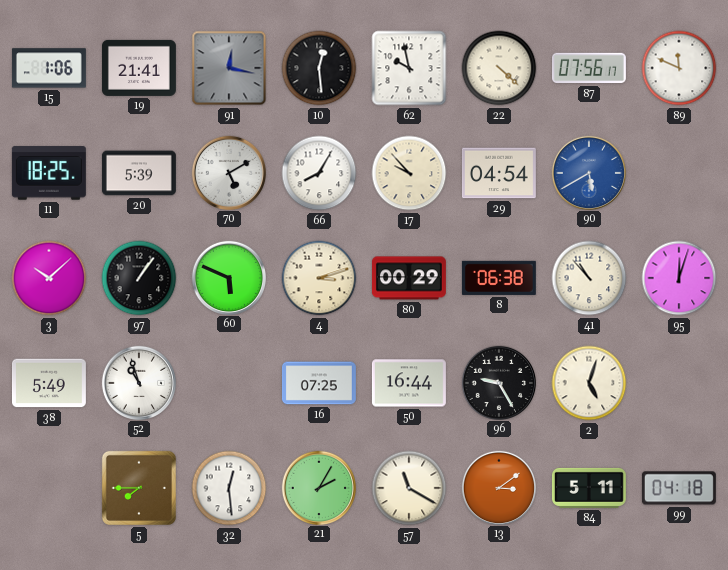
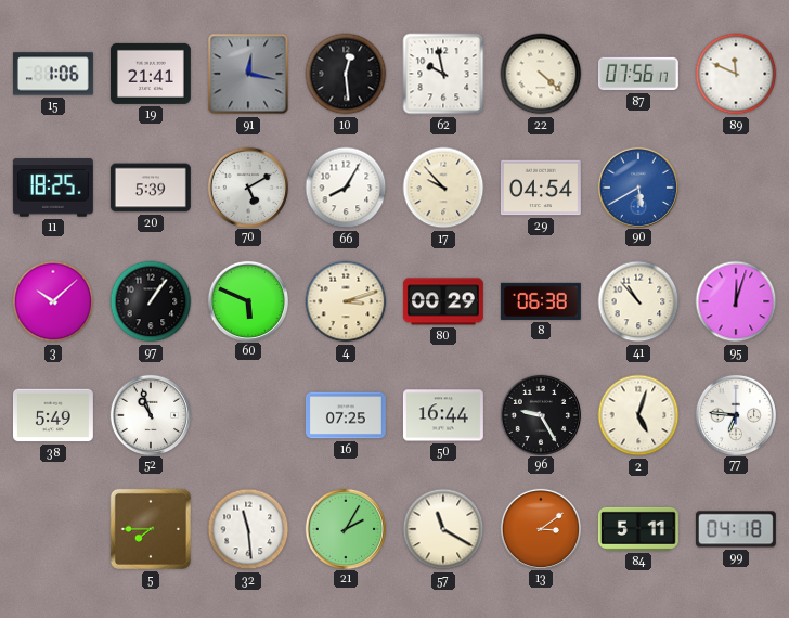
77: none -> 6:46
32: 12:29 -> 11:29
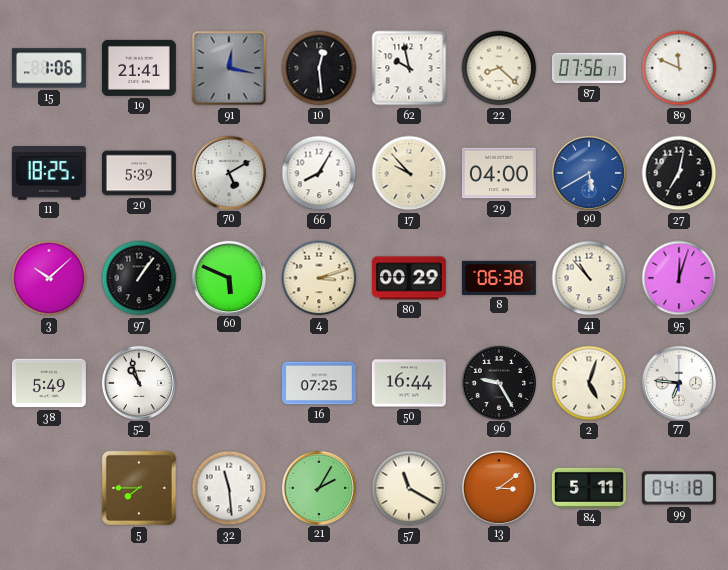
22: 4:22 -> 8:22
29: 04:54 -> 04:00
27: none -> 7:02
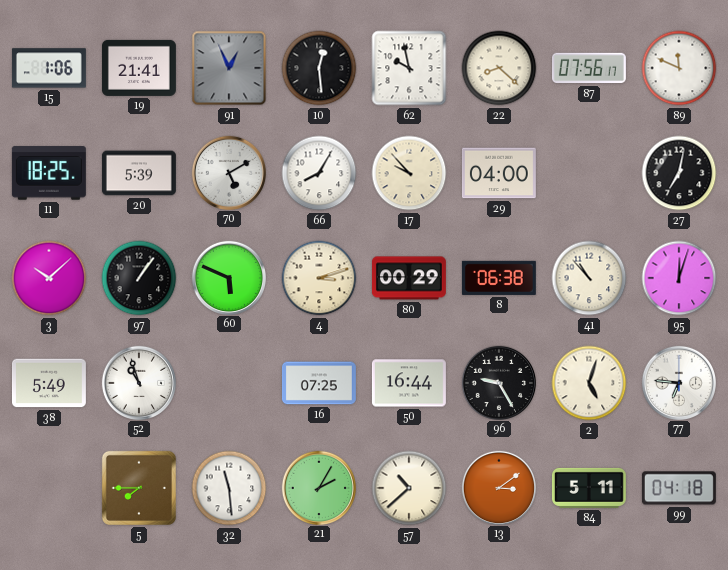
91: 12:17 -> 12:56
90: 5:40 -> none
57: 11:20 -> 10:38
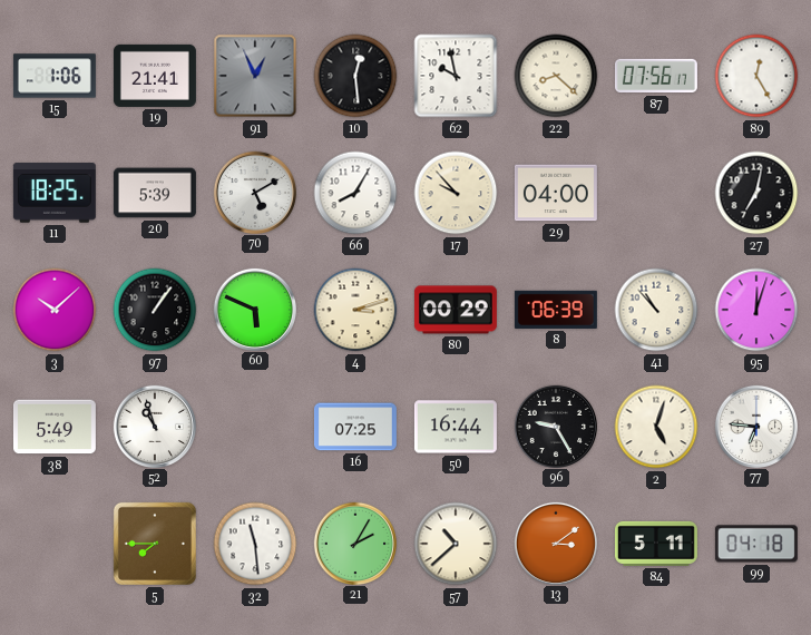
89: 11:49 -> 12:25
8: 06:38 -> 06:39
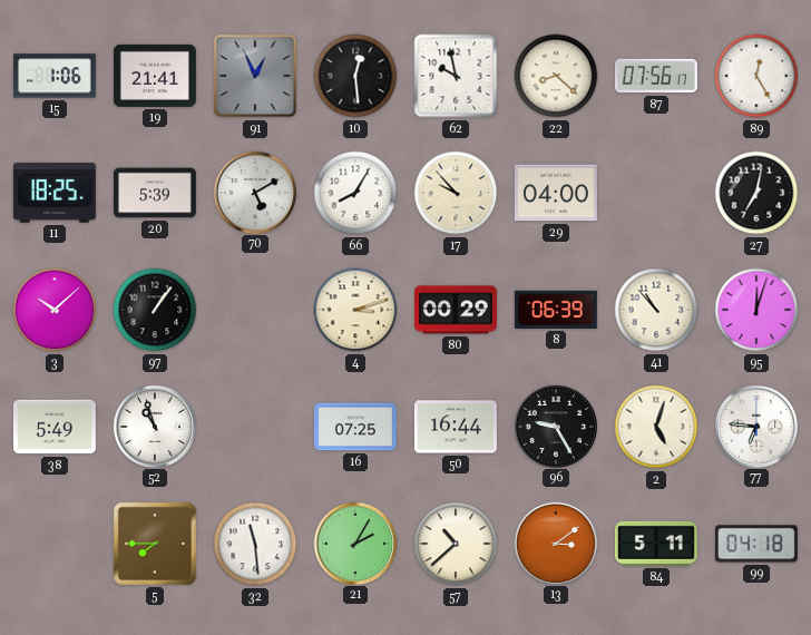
60: 5:49 -> none
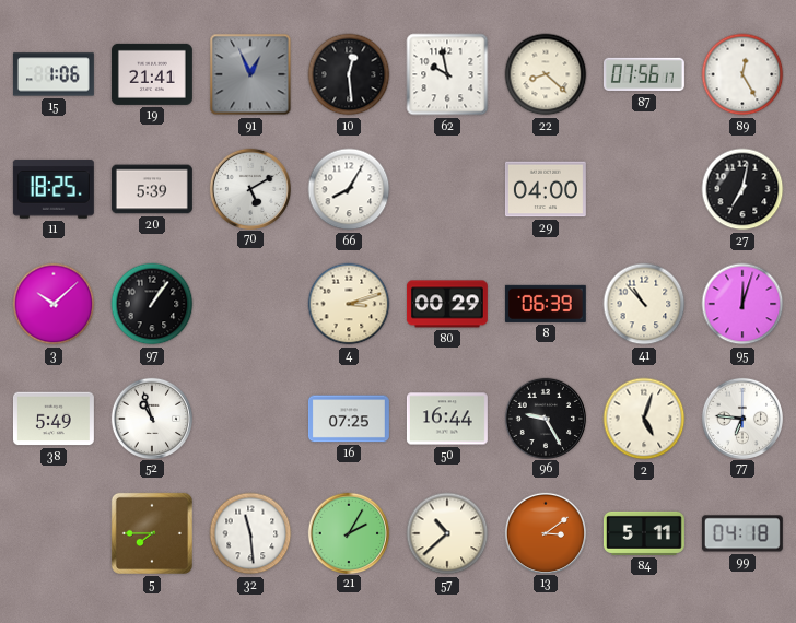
17: 9:53 -> none
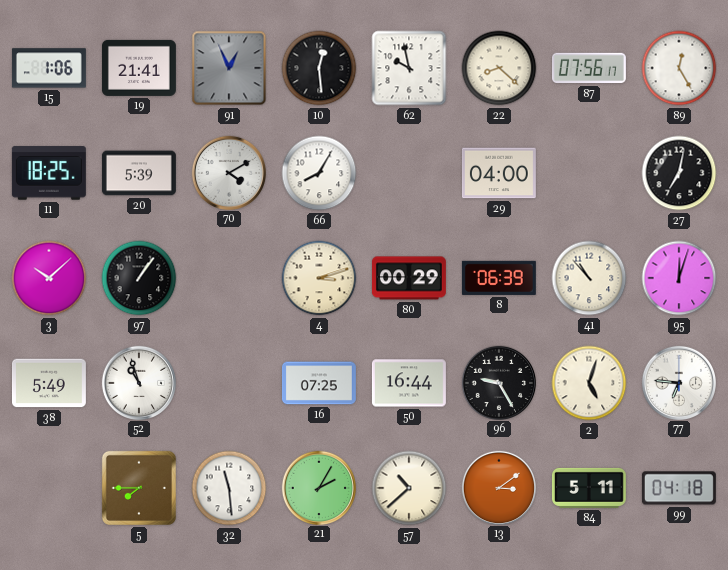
70: 5:10 -> 4:10
